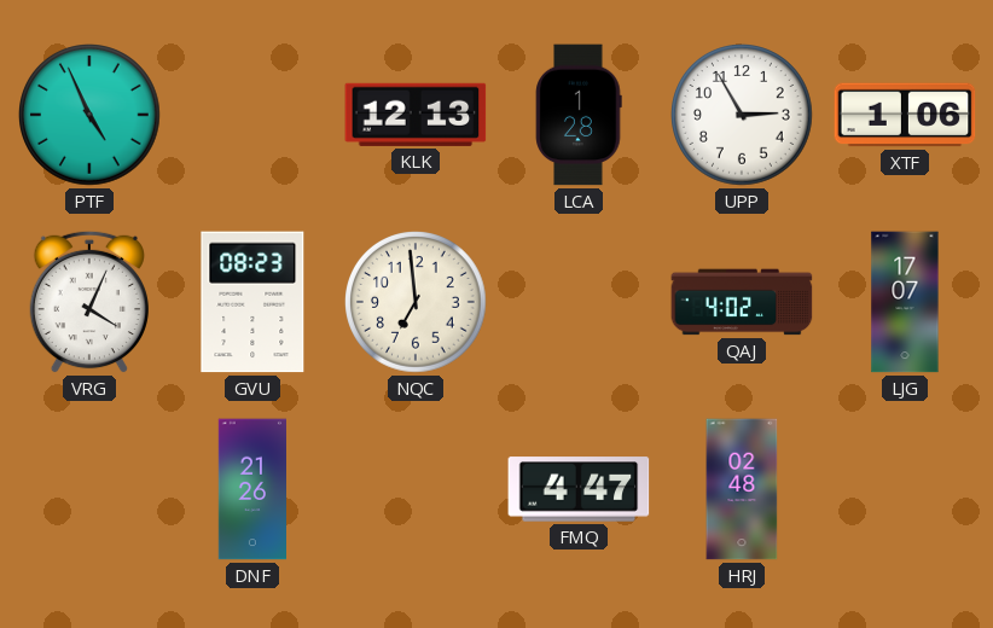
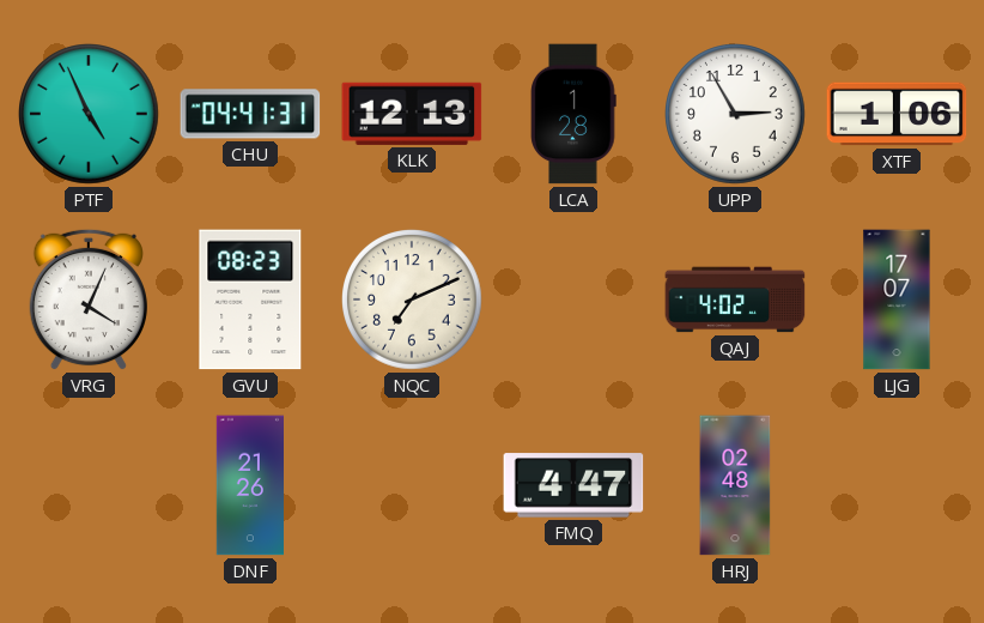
CHU: none -> 04:41
NQC: 6:59 -> 7:11
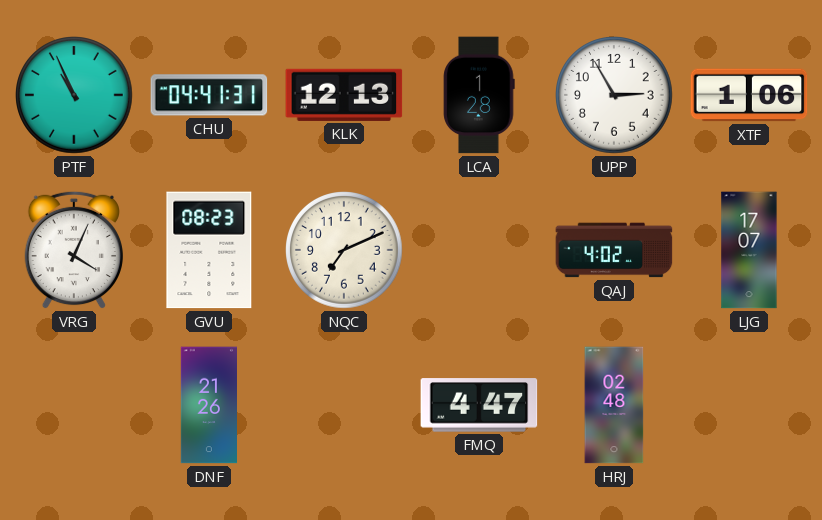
PTF: 4:56 -> 10:56
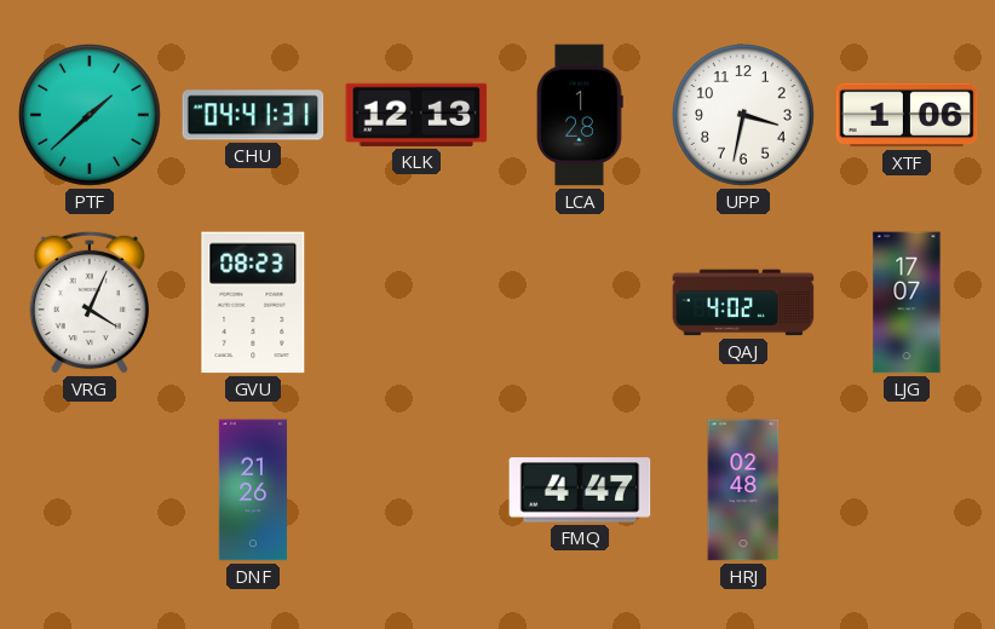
PTF: 10:56 -> 1:38
UPP: 2:55 -> 3:32
NQC: 7:11 -> none
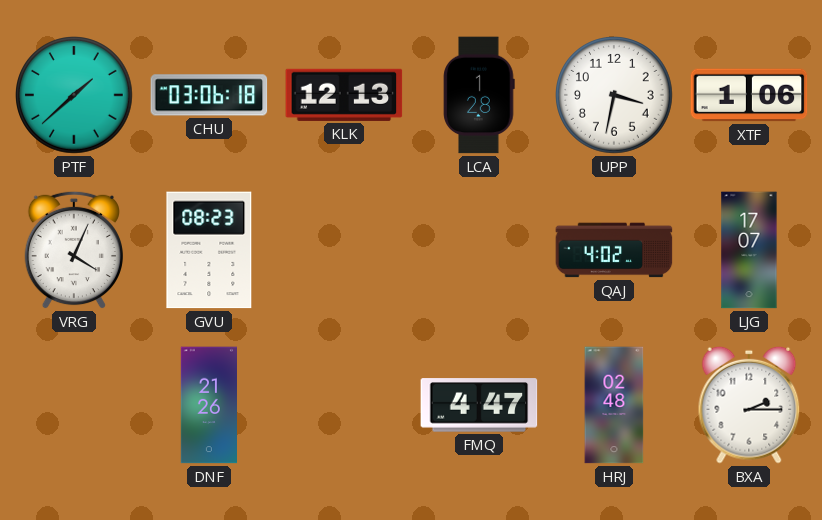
CHU: 04:41 -> 03:06
BXA: none -> 2:15
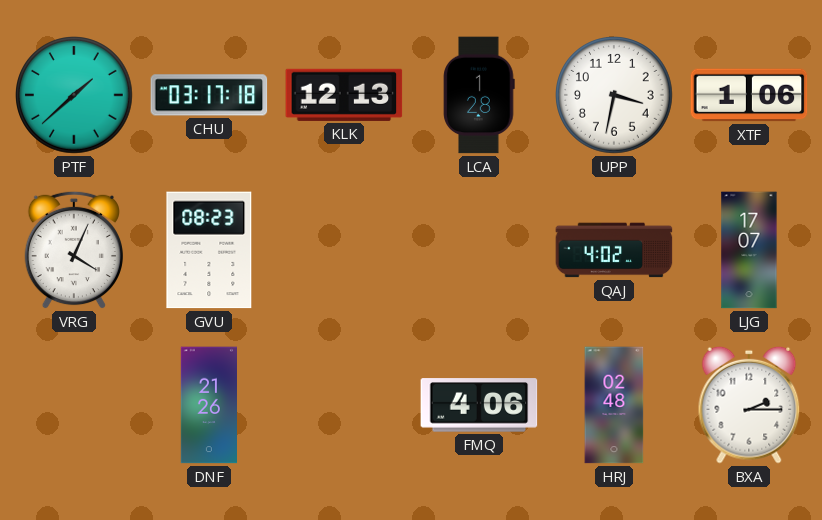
CHU: 03:06 -> 03:17
FMQ: 4:47 -> 4:06
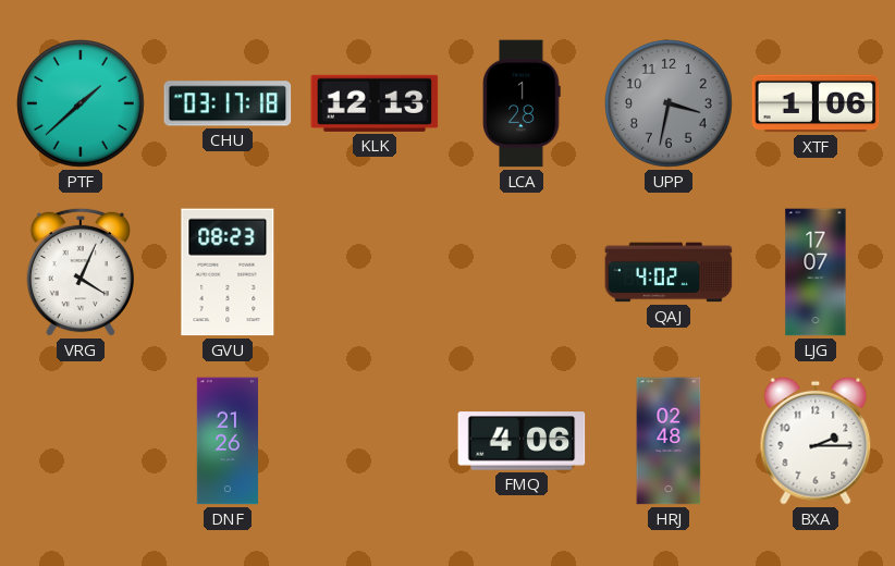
UPP dial: white -> grey
